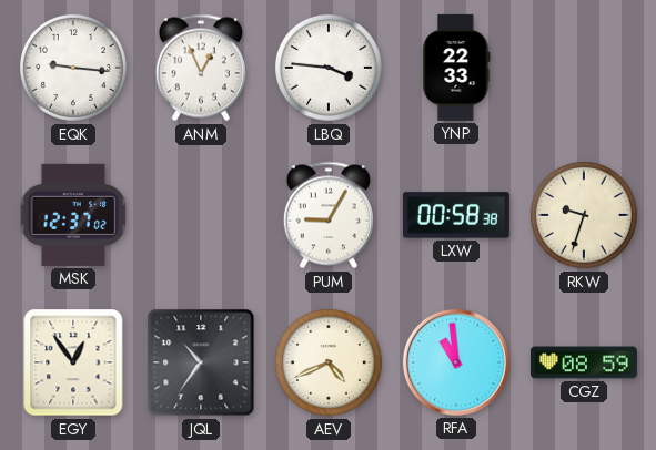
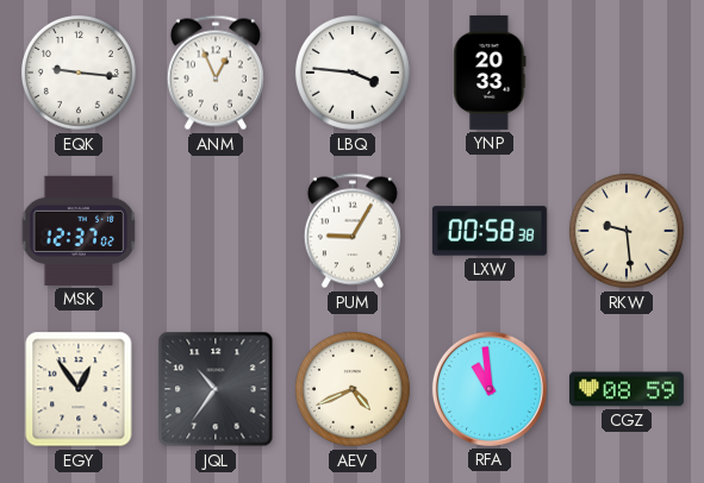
YNP: 22:33 -> 20:33
RKW: 9:33 -> 9:29
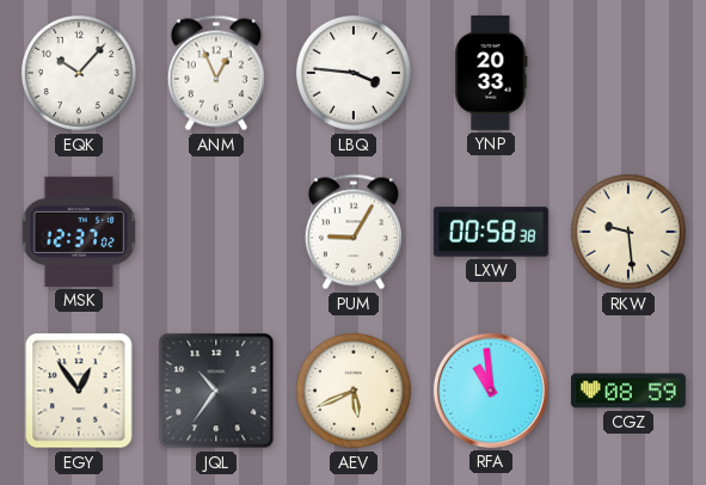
EQK: 9:16 -> 10:07
AEV: 4:41 -> 5:41
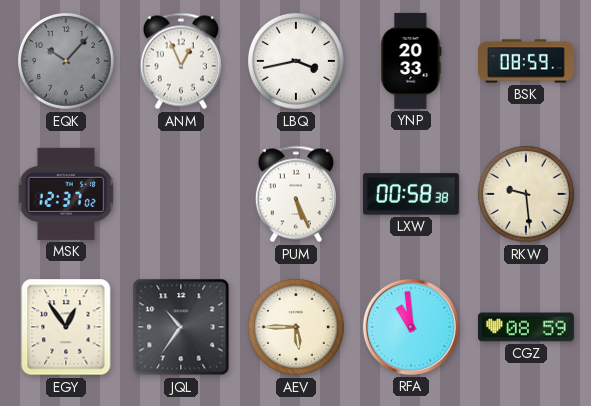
EQK dial: white -> grey
LBQ: 3:46 -> 3:43
BSK: none -> 08:59
PUM: 9:05 -> 5:26
AEV: 5:41 -> 5:45
